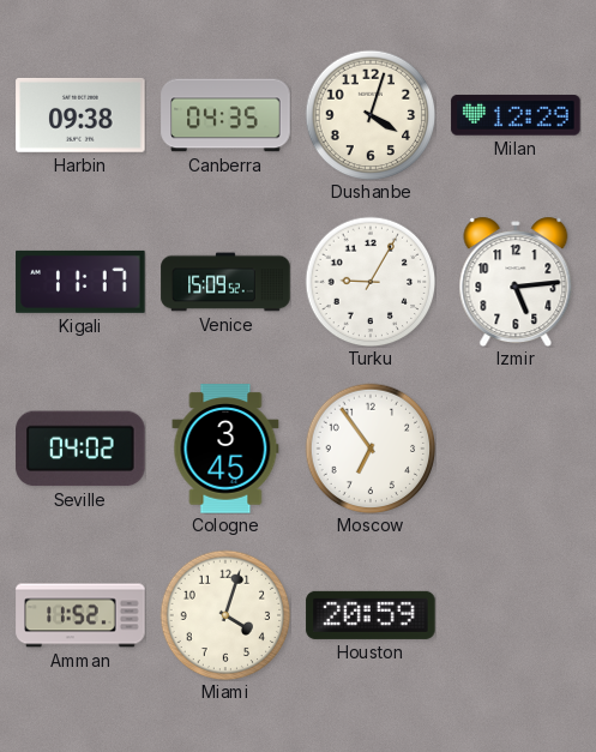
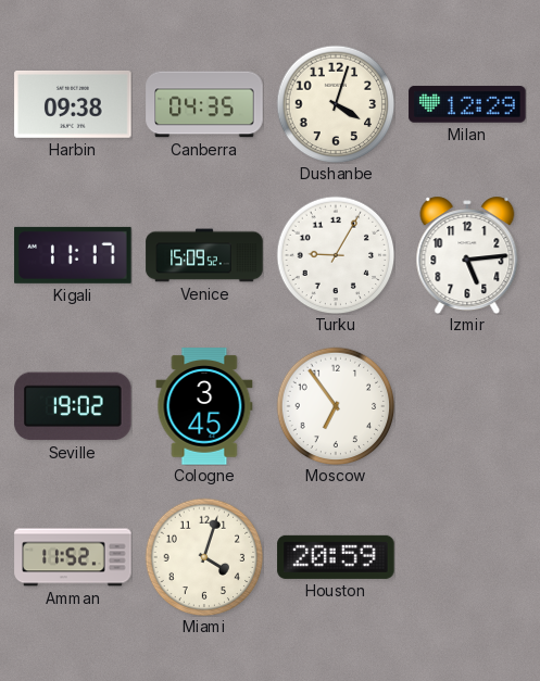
Seville: 04:02 -> 19:02
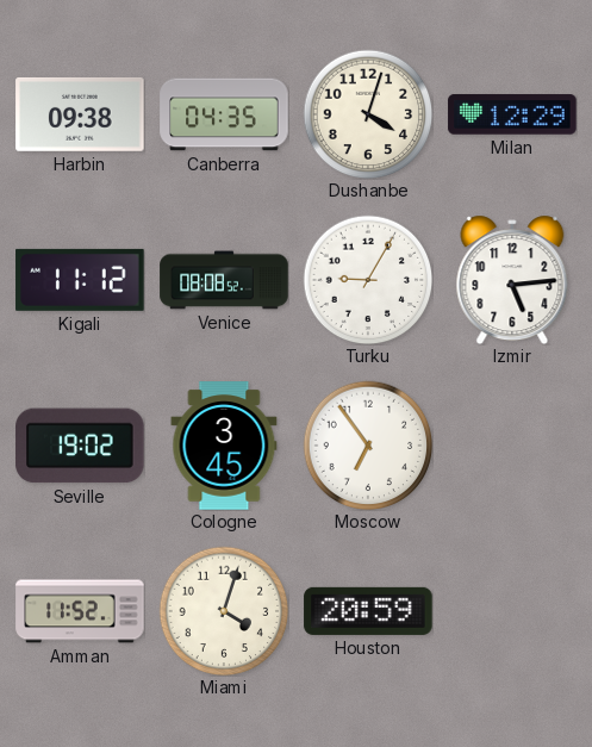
Kigali: 11:17 -> 11:12
Venice: 15:09 -> 08:08
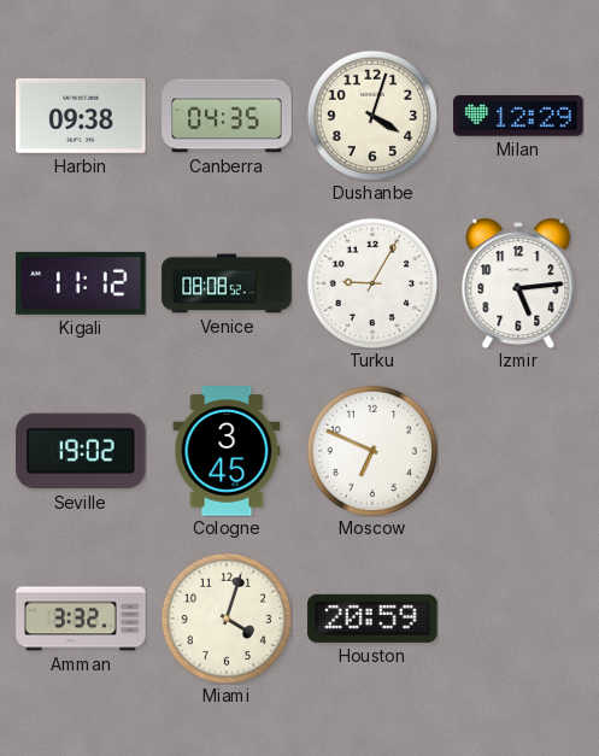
Moscow: 6:54 -> 6:49
Amman: 11:52 -> 3:32
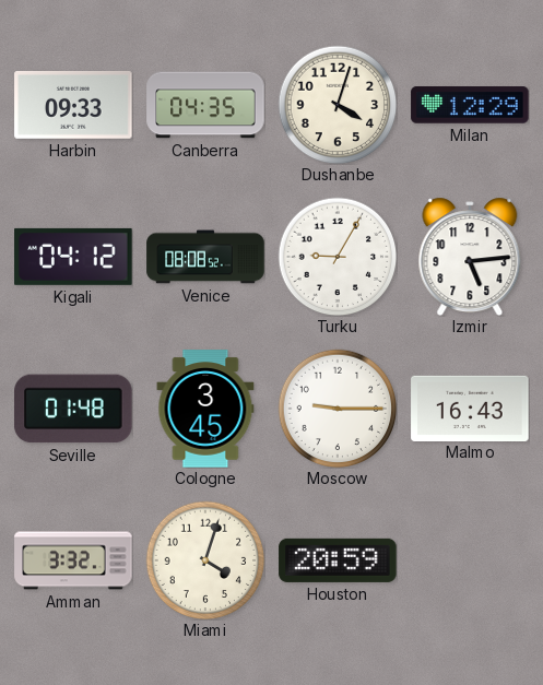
Harbin: 09:38 -> 09:33
Kigali: 11:12 -> 04:12
Seville: 19:02 -> 01:48
Moscow: 6:49 -> 9:15
Malmo: none -> 16:43
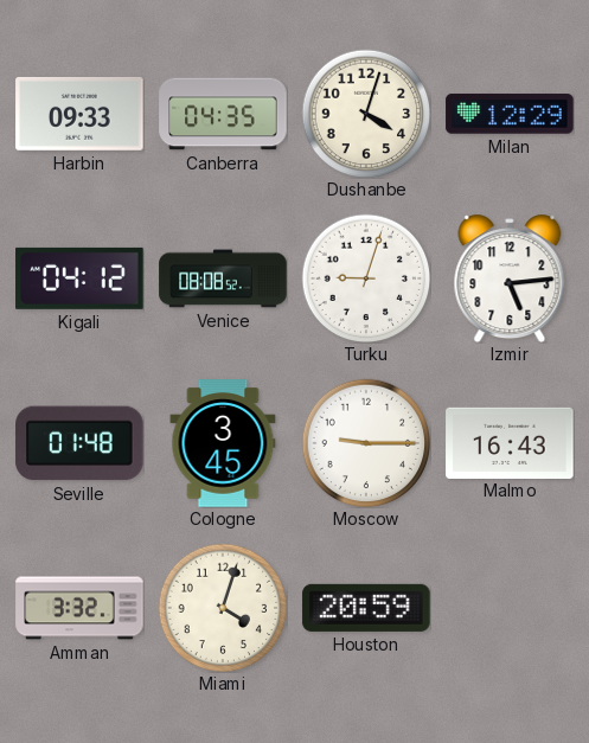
Turku: 9:05 -> 9:03
